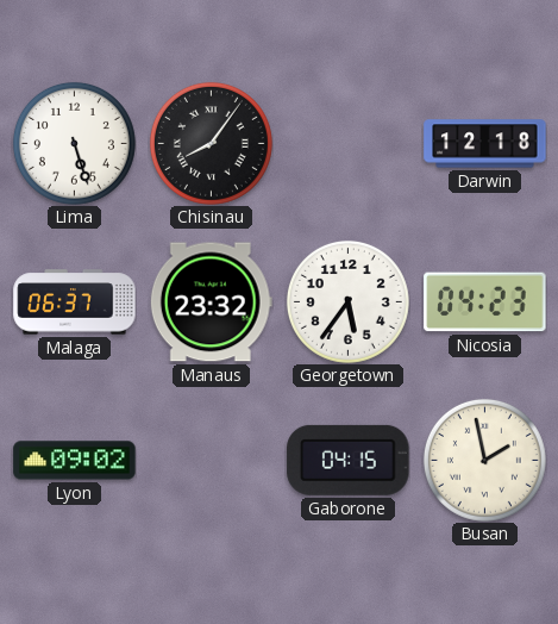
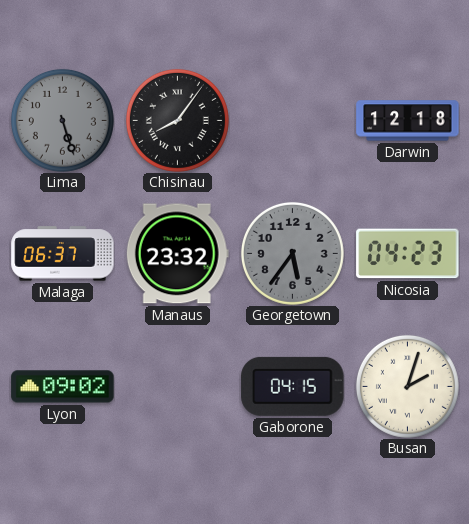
Lima dial: white -> grey
Georgetown dial: white -> grey
Busan: 1:58 -> 2:03
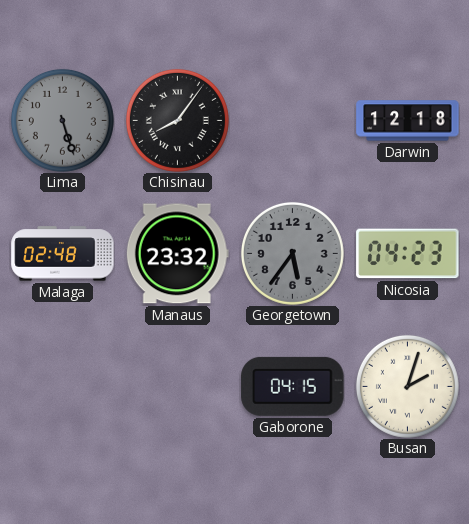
Malaga: 06:37 -> 02:48
Lyon: 09:02 -> none
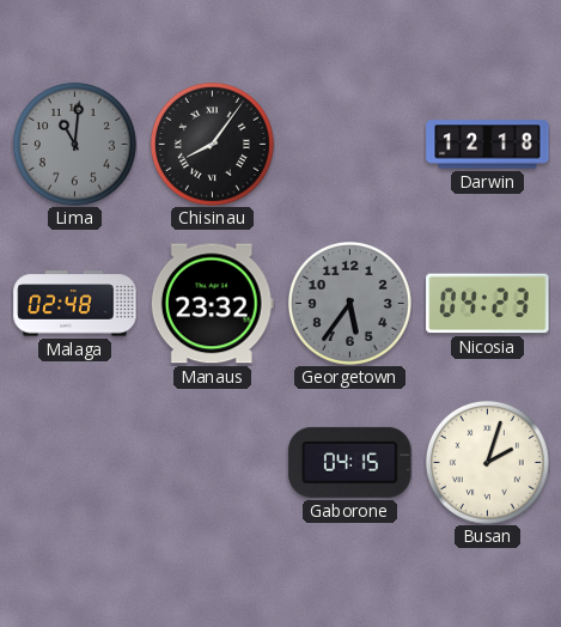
Lima: 5:27 -> 11:01
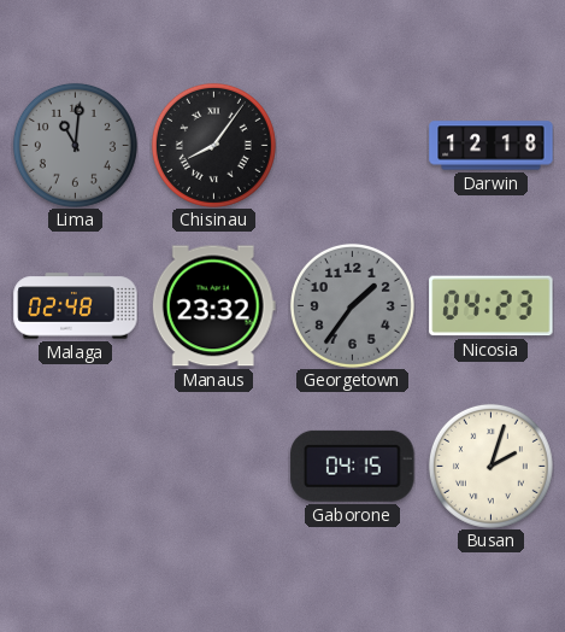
Georgetown: 5:36 -> 1:36
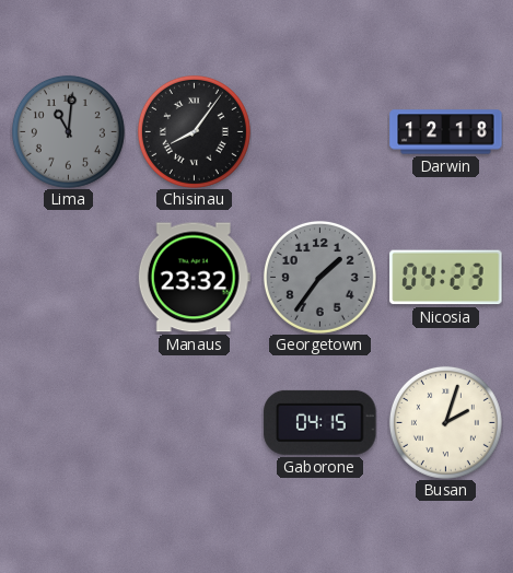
Malaga: 02:48 -> none
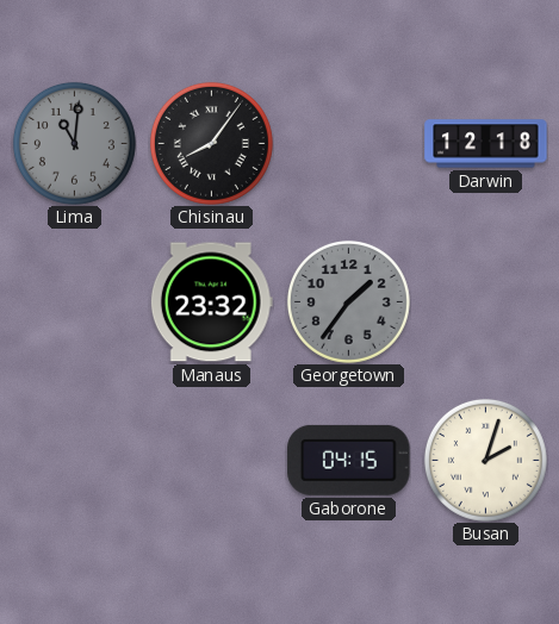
Nicosia: 04:23 -> none
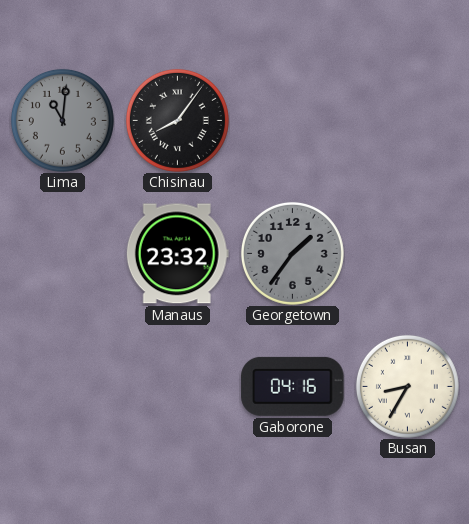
Darwin: 12:18 -> none
Gaborone: 04:15 -> 04:16
Busan: 2:03 -> 8:35
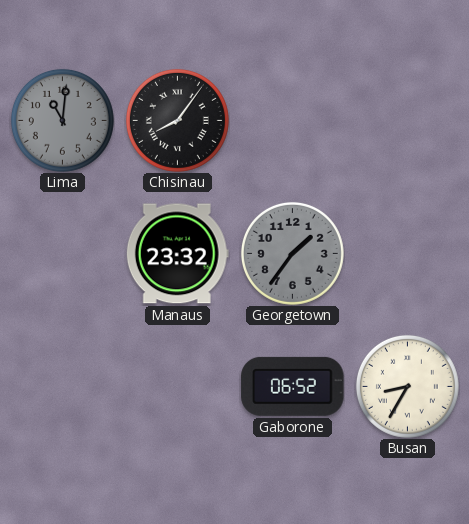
Gaborone: 04:16 -> 06:52
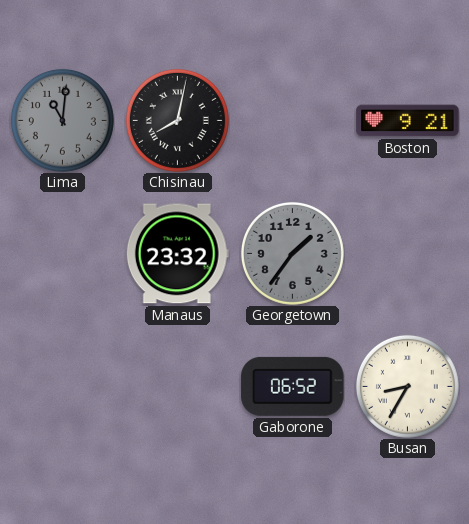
Chisinau: 8:06 -> 8:02
Boston: none -> 9:21
